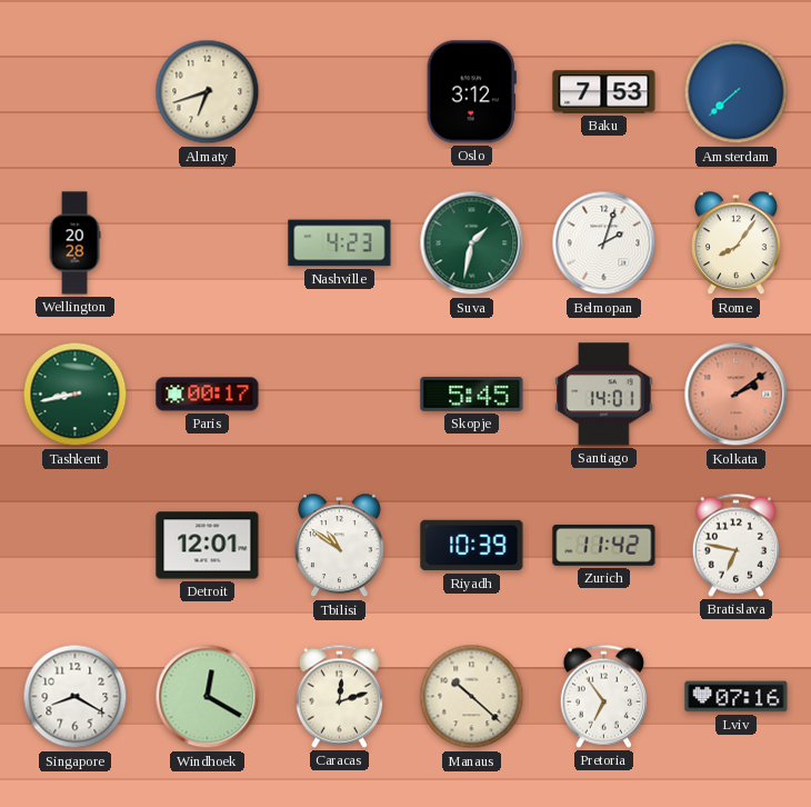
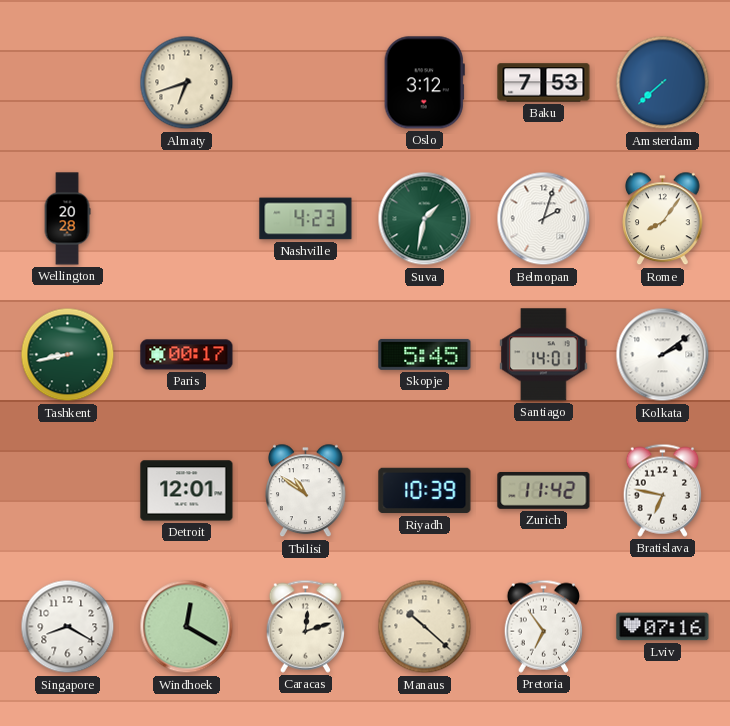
Kolkata dial: salmon -> white
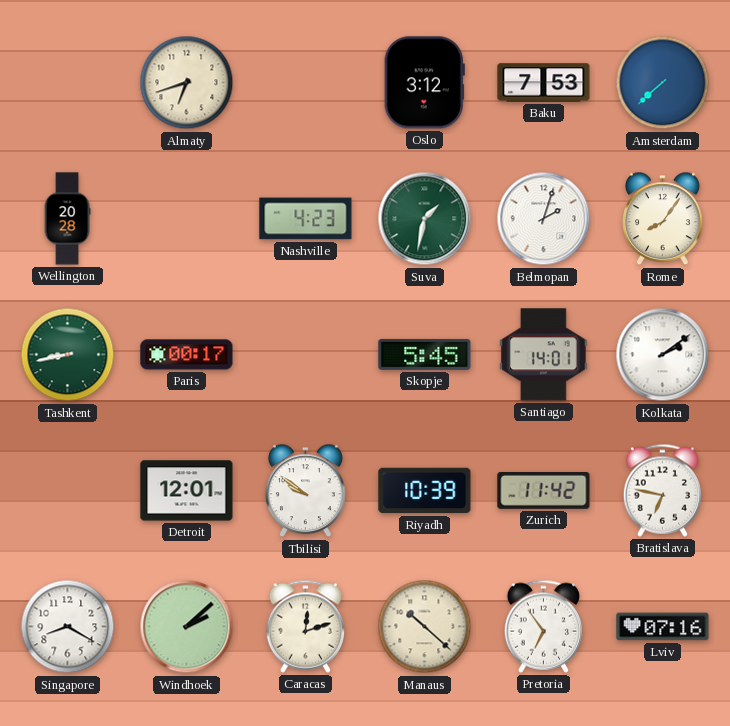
Tbilisi: 10:51 -> 9:51
Windhoek: 12:20 -> 2:08
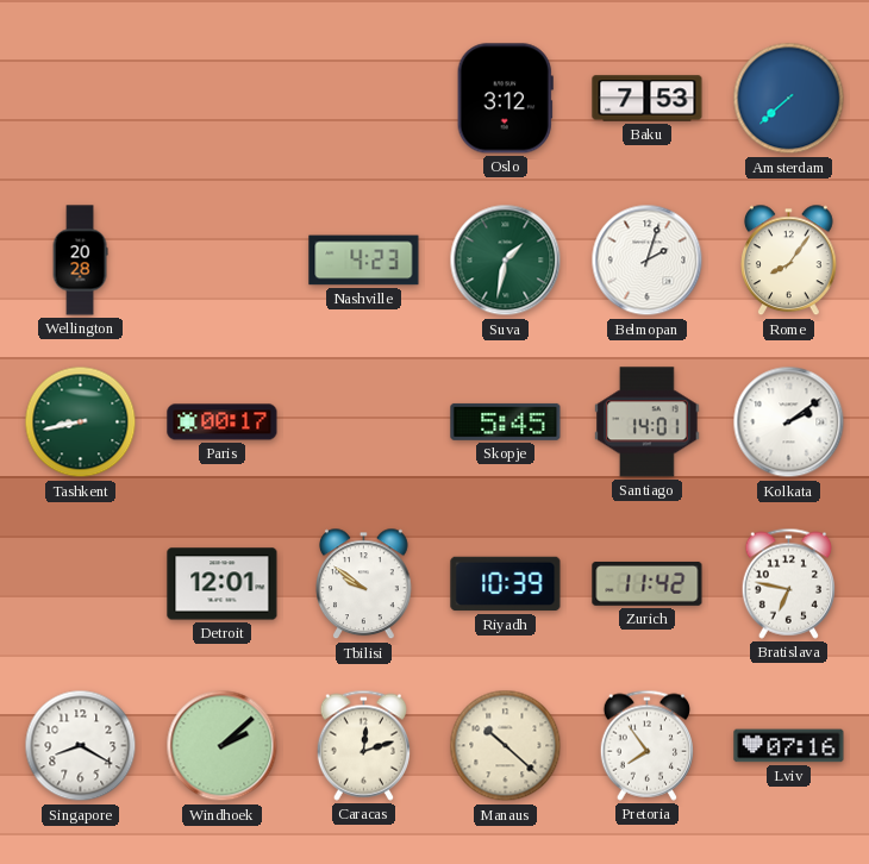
Almaty: 6:42 -> none
Pretoria: 6:54 -> 7:54
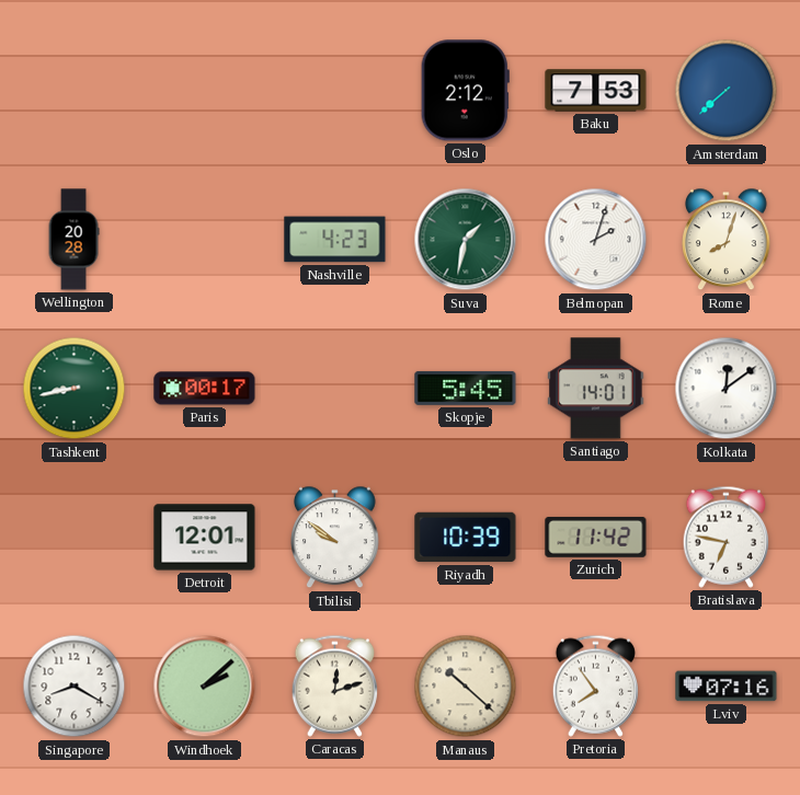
Oslo: 3:12 -> 2:12
Rome: 8:06 -> 8:03
Kolkata: 2:09 -> 12:09
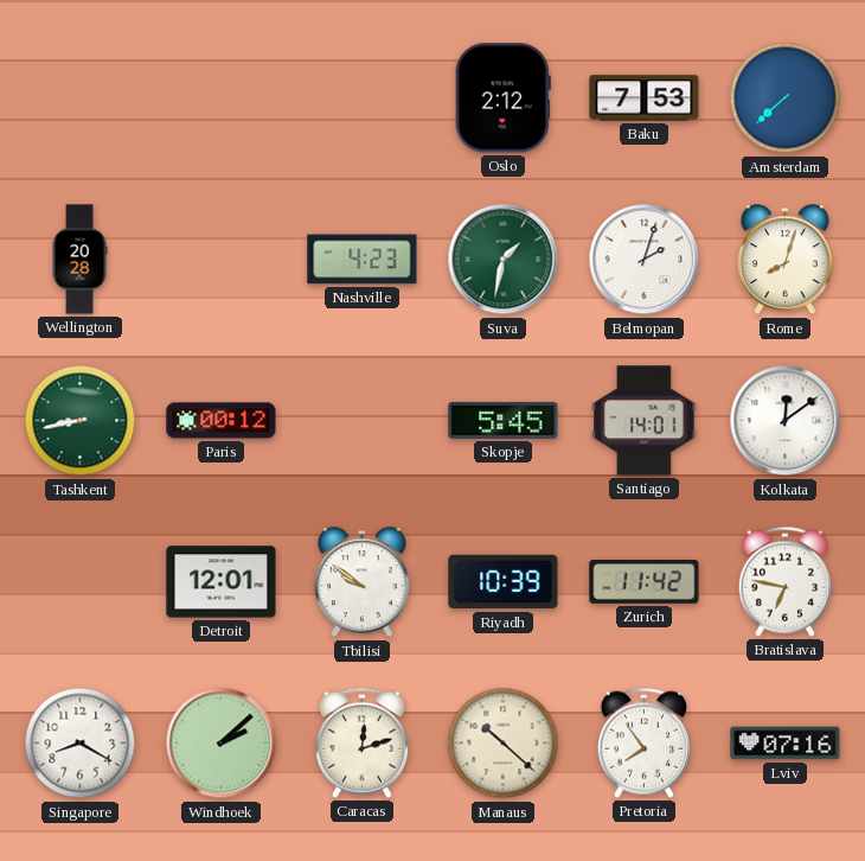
Paris: 00:17 -> 00:12
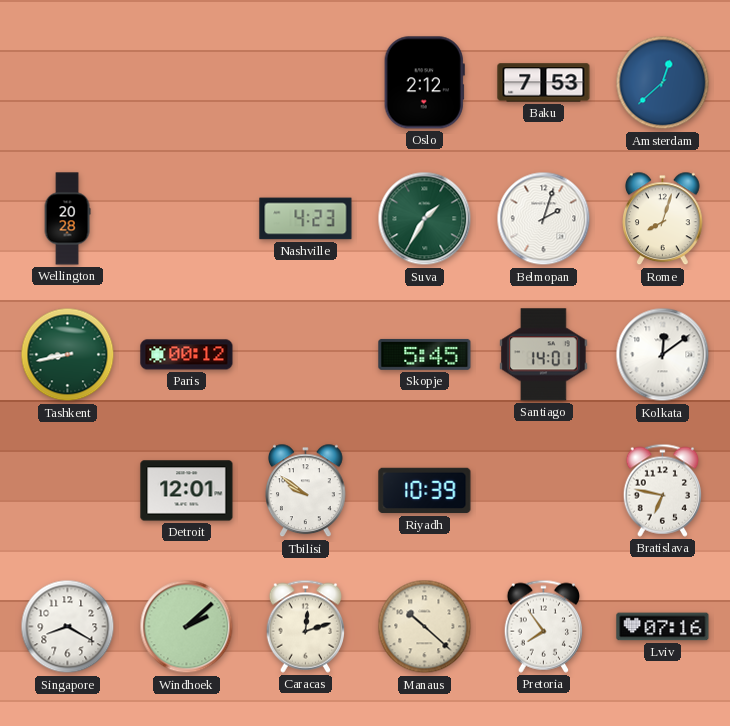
Amsterdam: 7:38 -> 12:38
Suva: 1:32 -> 1:35
Zurich: 11:42 -> none
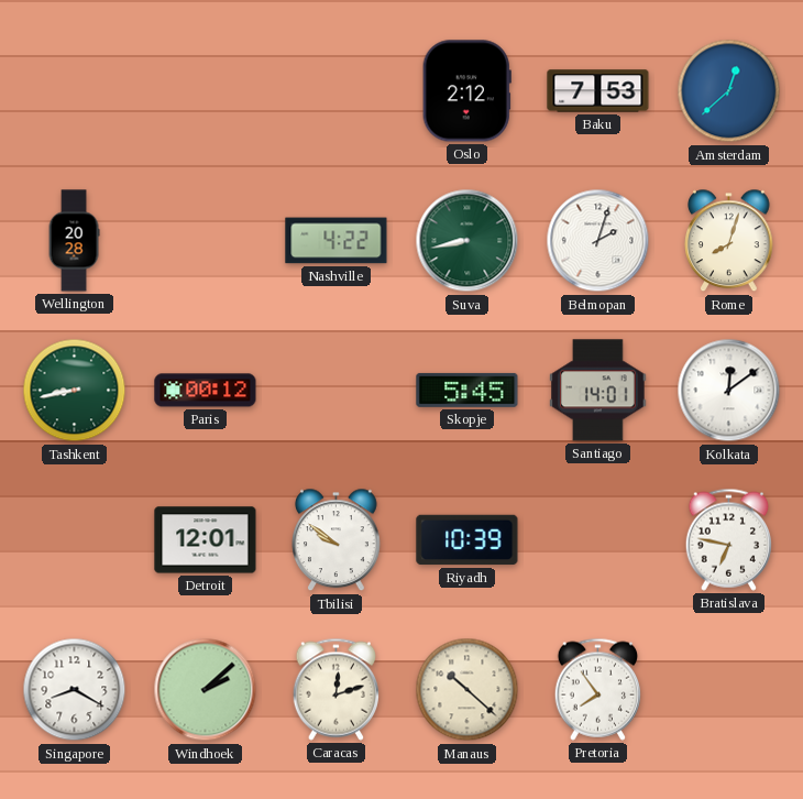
Nashville: 4:23 -> 4:22
Suva: 1:35 -> 8:43
Lviv: 07:16 -> none
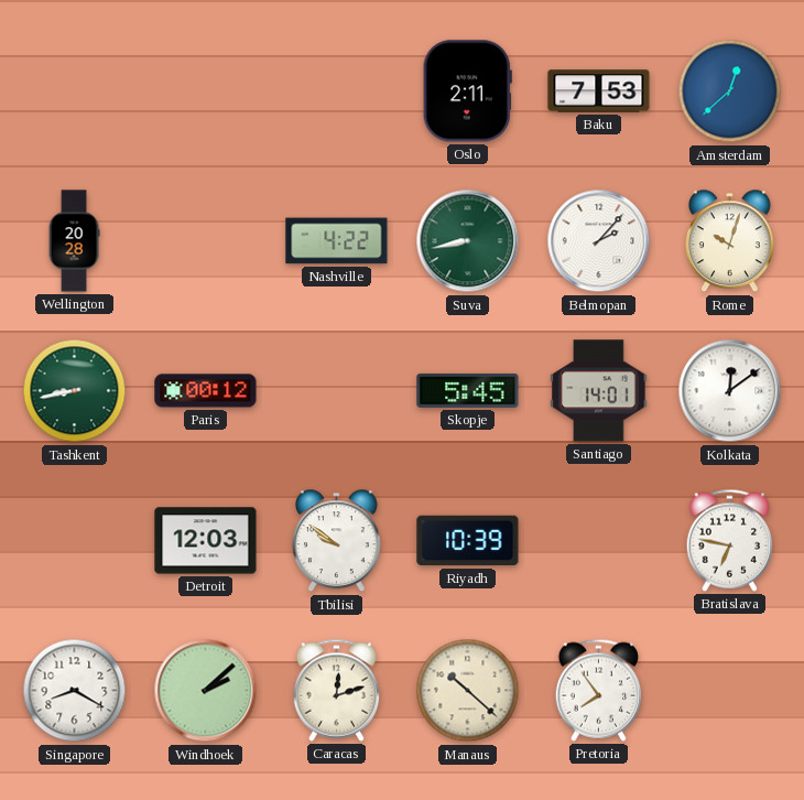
Oslo: 2:12 -> 2:11
Belmopan: 2:03 -> 2:07
Rome: 8:03 -> 10:03
Detroit: 12:01 -> 12:03
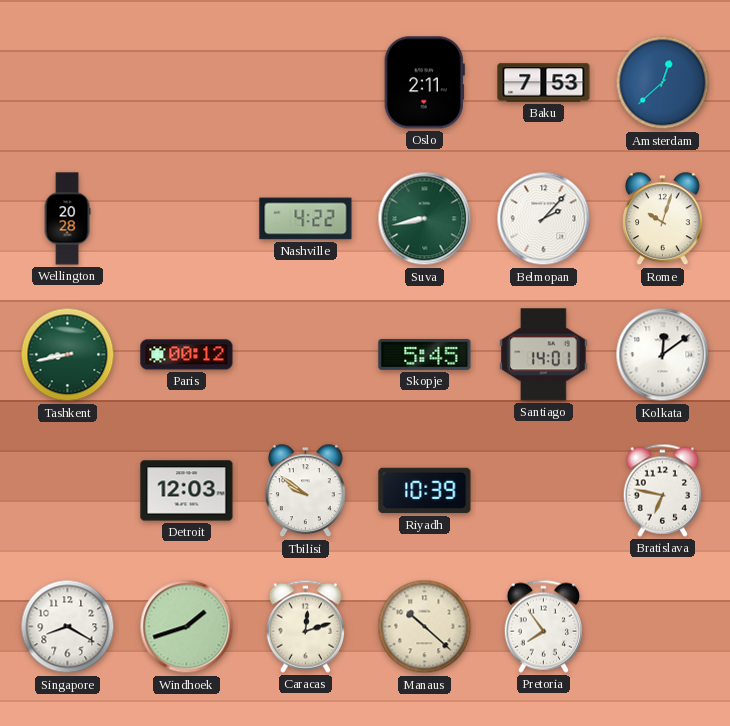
Windhoek: 2:08 -> 1:42
